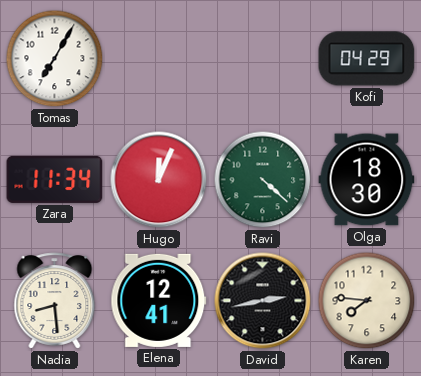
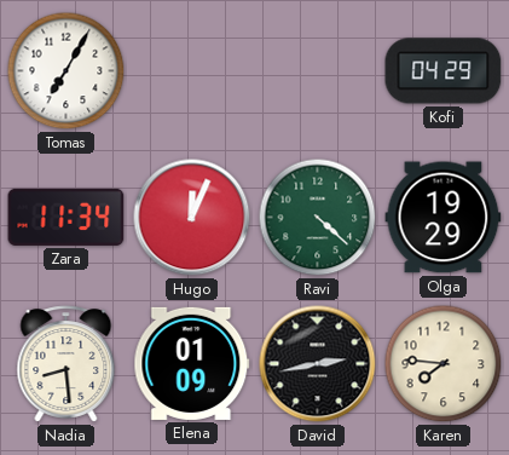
Olga: 18:30 -> 19:29
Elena: 12:41 -> 01:09
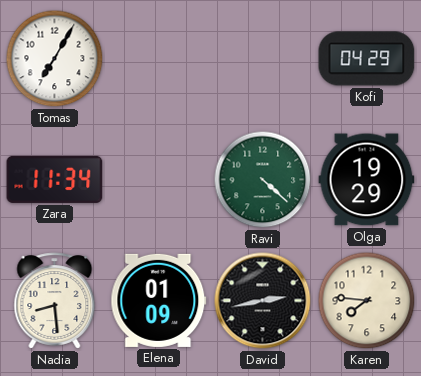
Hugo: 12:04 -> none
